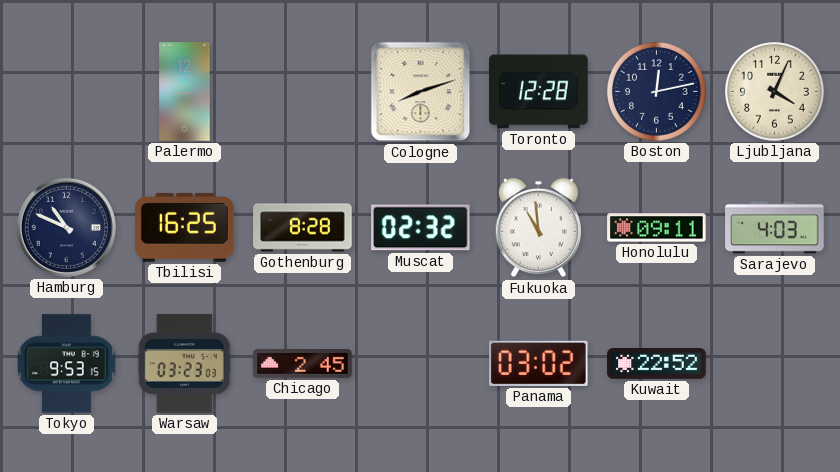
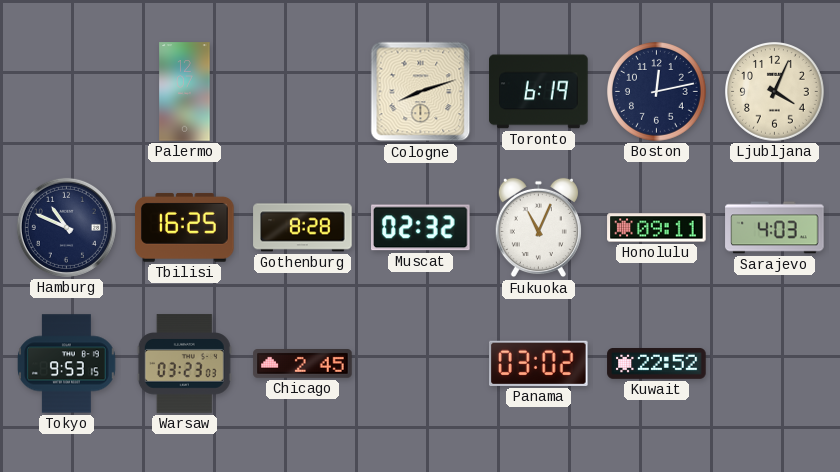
Toronto: 12:28 -> 6:19
Fukuoka: 10:59 -> 11:04
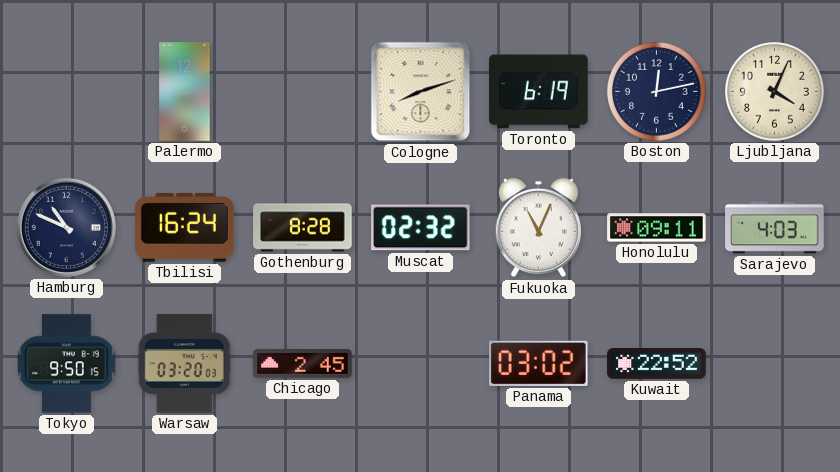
Tbilisi: 16:25 -> 16:24
Tokyo: 9:53 -> 9:50
Warsaw: 03:23 -> 03:20
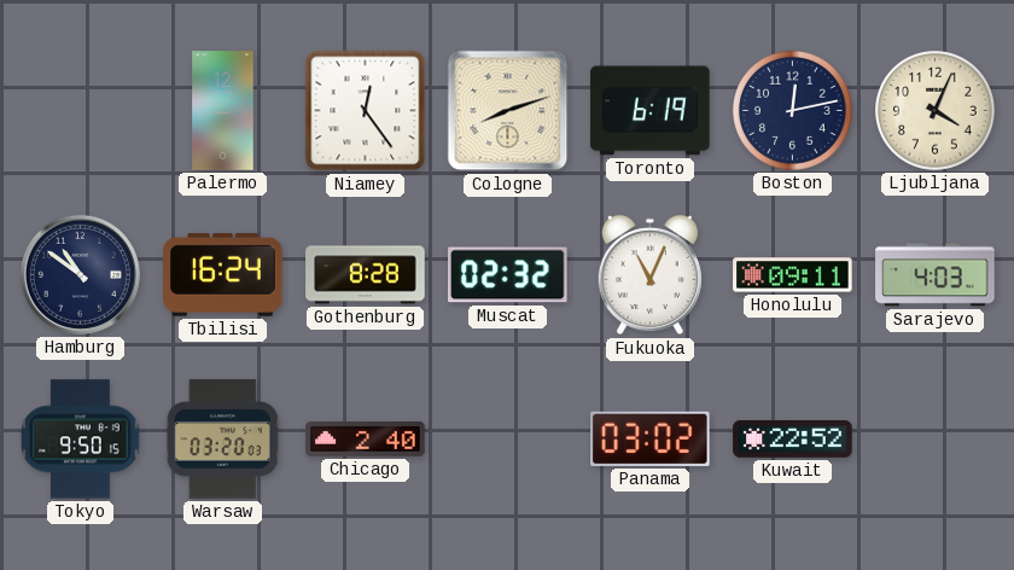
Niamey: none -> 12:24
Hamburg: 10:49 -> 10:51
Chicago: 2:45 -> 2:40
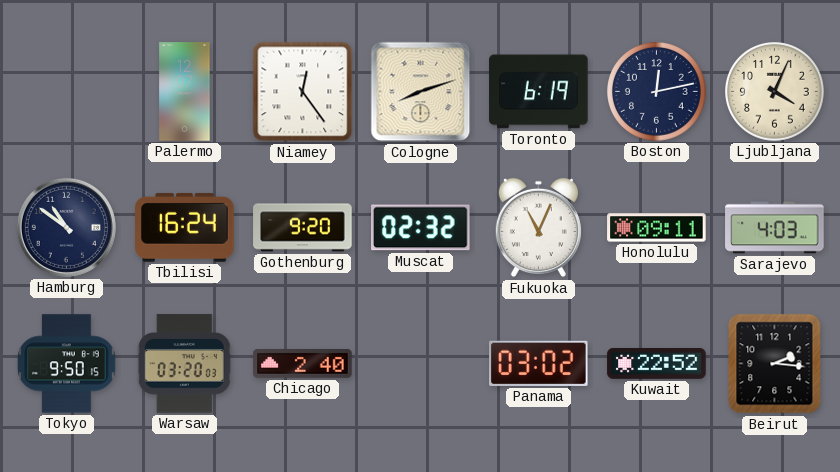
Gothenburg: 8:28 -> 9:20
Beirut: none -> 2:16
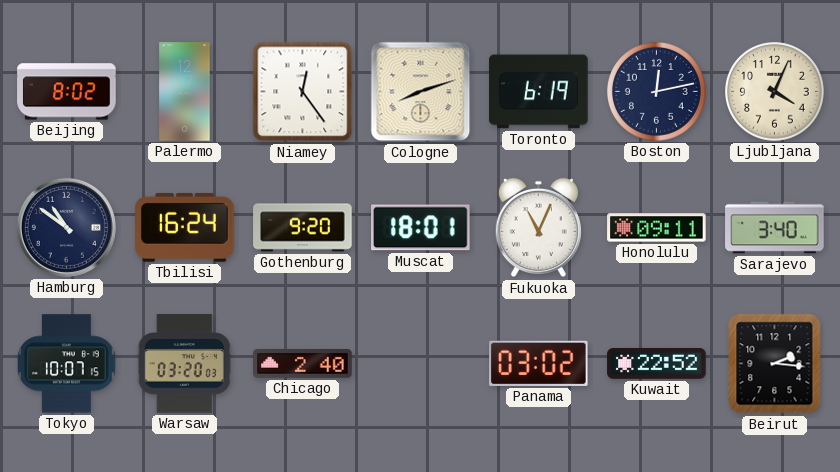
Beijing: none -> 8:02
Muscat: 02:32 -> 18:01
Sarajevo: 4:03 -> 3:40
Tokyo: 9:50 -> 10:07
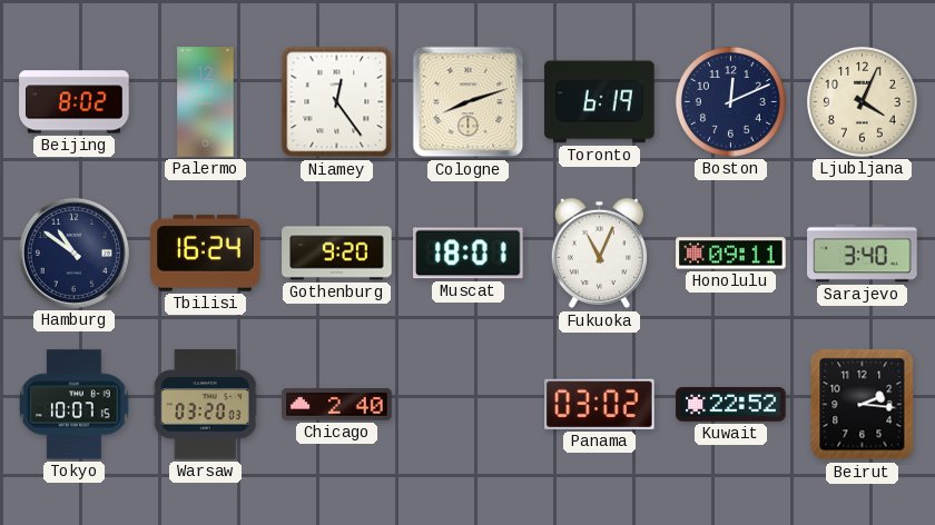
Boston: 12:13 -> 12:11
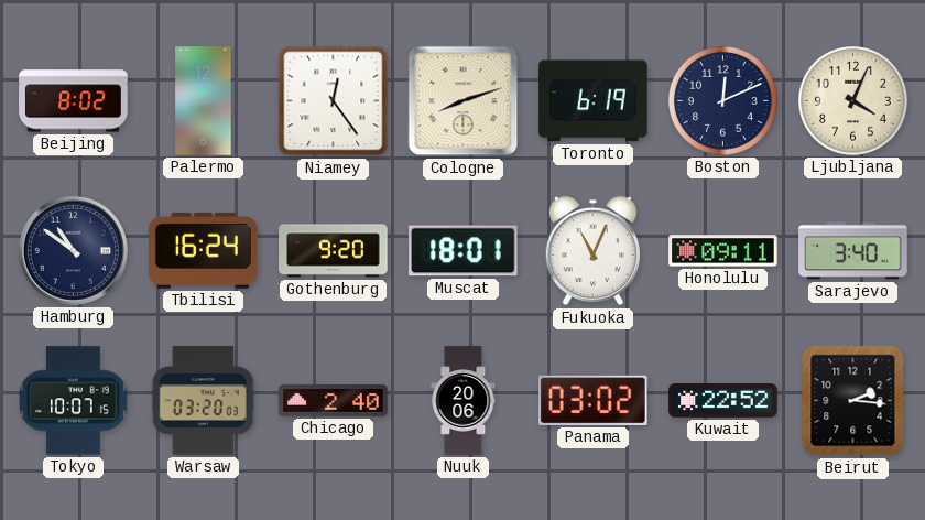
Nuuk: none -> 20:06
